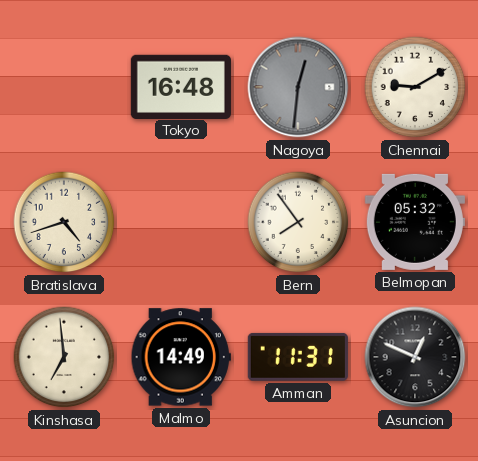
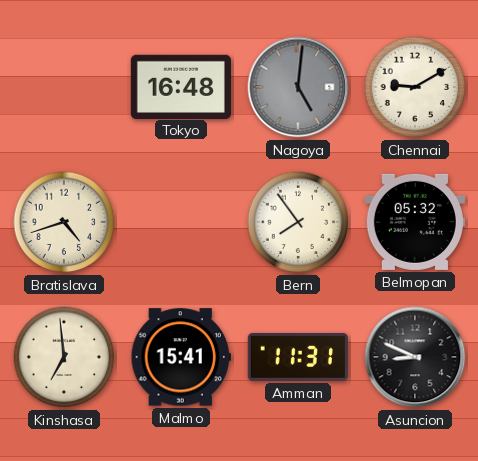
Nagoya: 12:31 -> 5:01
Malmo: 14:49 -> 15:41
Asuncion: 12:49 -> 8:49
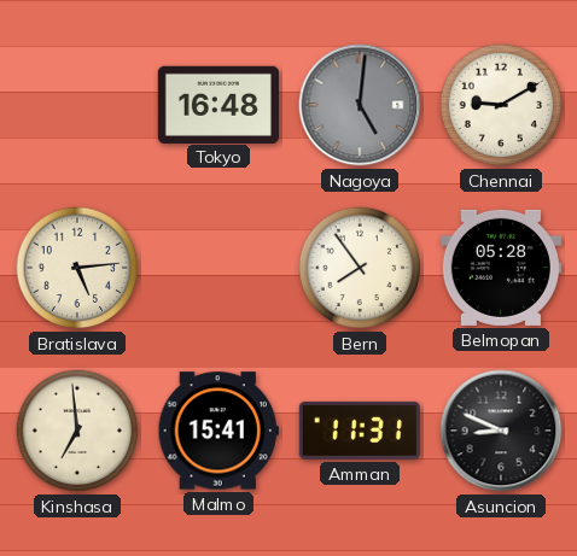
Bratislava: 4:42 -> 5:14
Belmopan: 05:32 -> 05:28
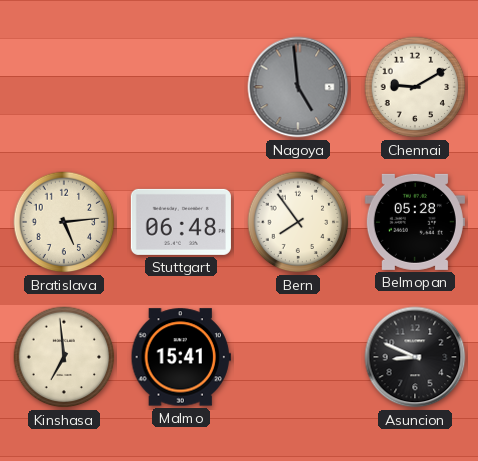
Tokyo: 16:48 -> none
Nagoya: 5:01 -> 4:59
Stuttgart: none -> 06:48
Amman: 11:31 -> none
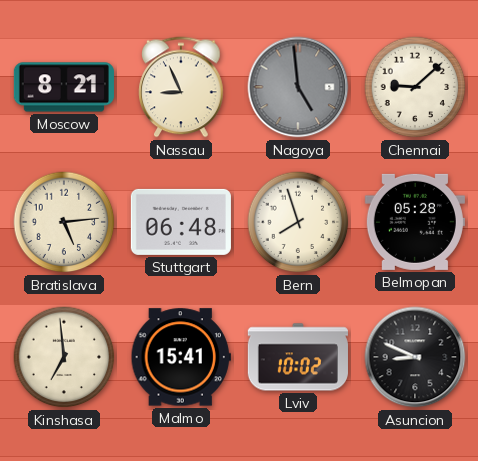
Moscow: none -> 8:21
Nassau: none -> 8:56
Chennai: 9:10 -> 9:08
Bern: 7:54 -> 7:57
Lviv: none -> 10:02
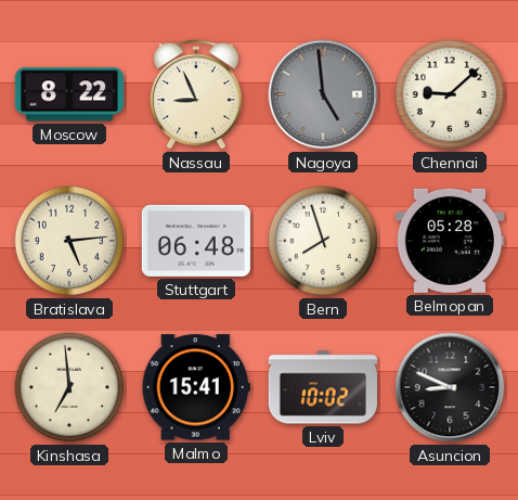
Moscow: 8:21 -> 8:22
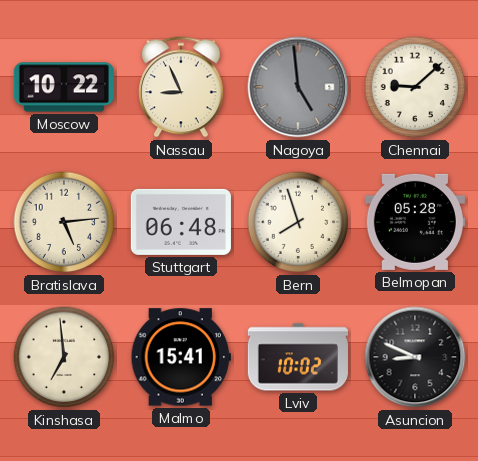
Moscow: 8:22 -> 10:22
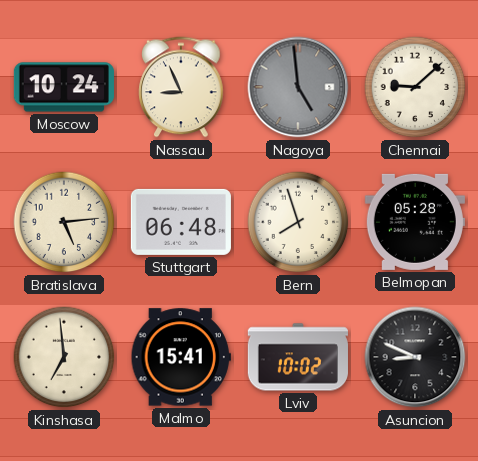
Moscow: 10:22 -> 10:24
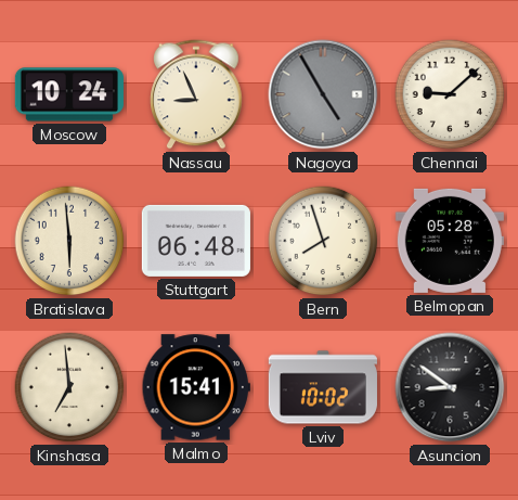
Nagoya: 4:59 -> 4:55
Bratislava: 5:14 -> 5:59
Asuncion: 8:49 -> 8:51
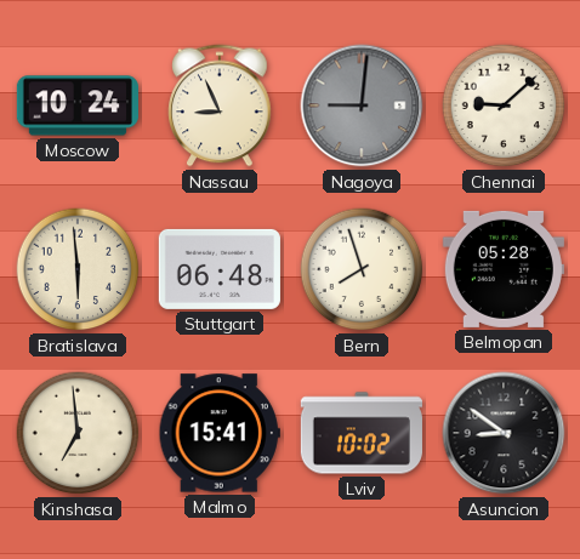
Nagoya: 4:55 -> 9:01
